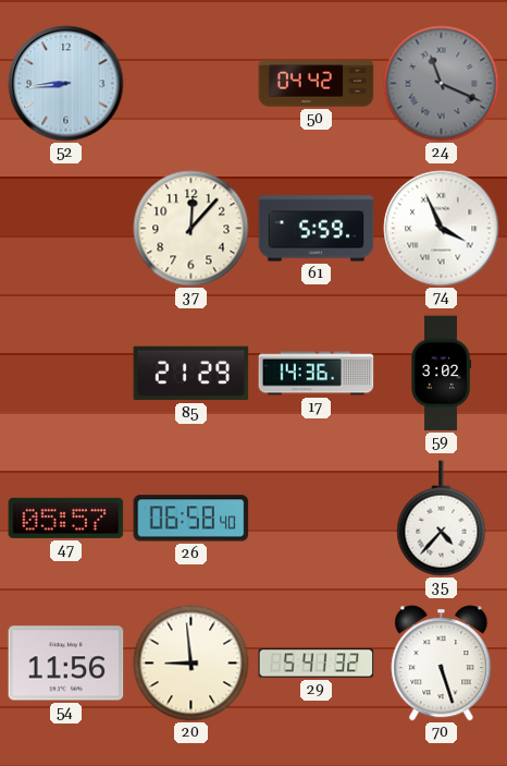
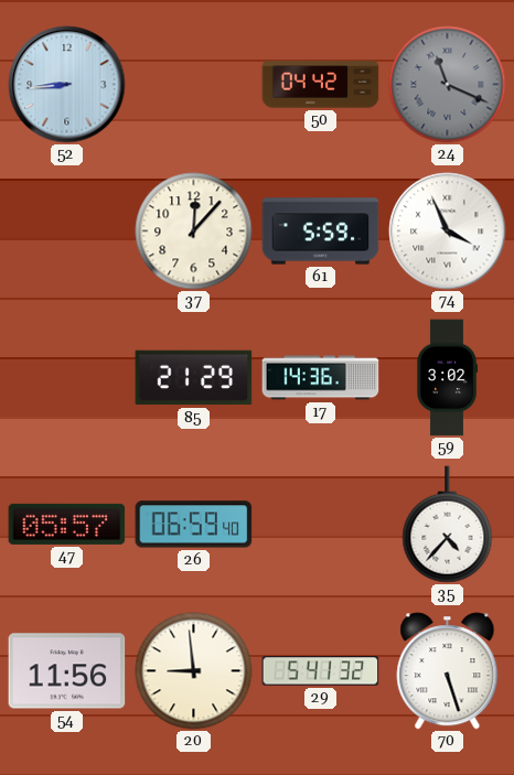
26: 06:58 -> 06:59
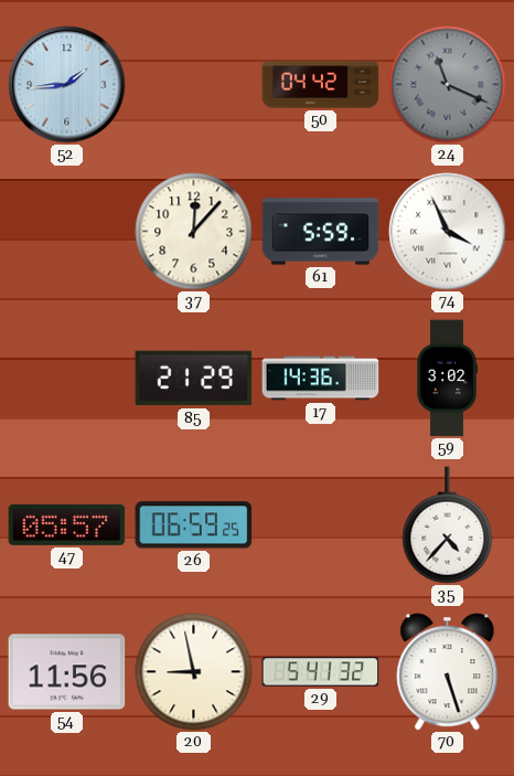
52: 8:44 -> 1:44
26: 06:59:40 -> 06:59:25
20: 8:59 -> 8:58
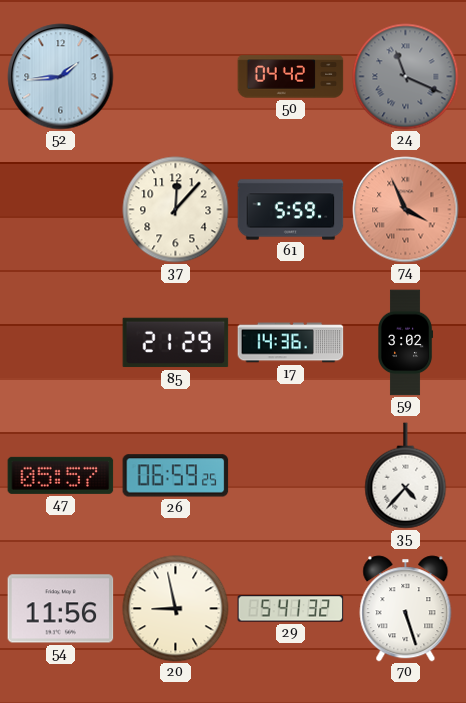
74 dial: white -> salmon
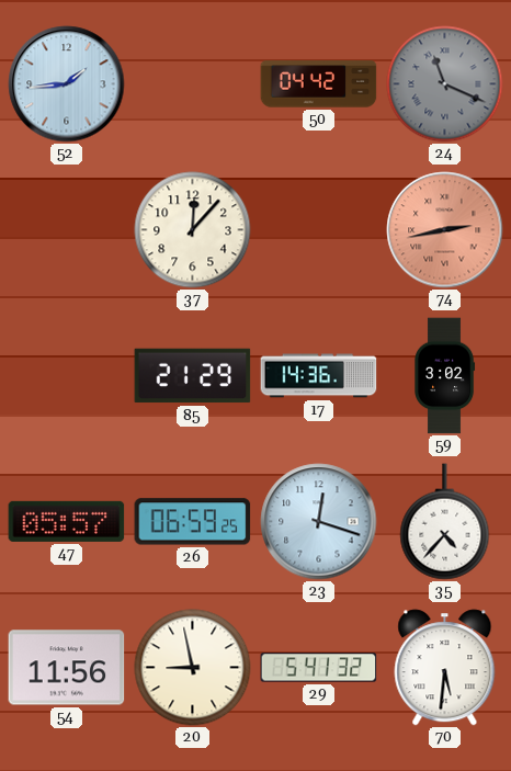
61: 5:59 -> none
74: 3:56 -> 2:43
23: none -> 12:18
70: 5:27 -> 5:31
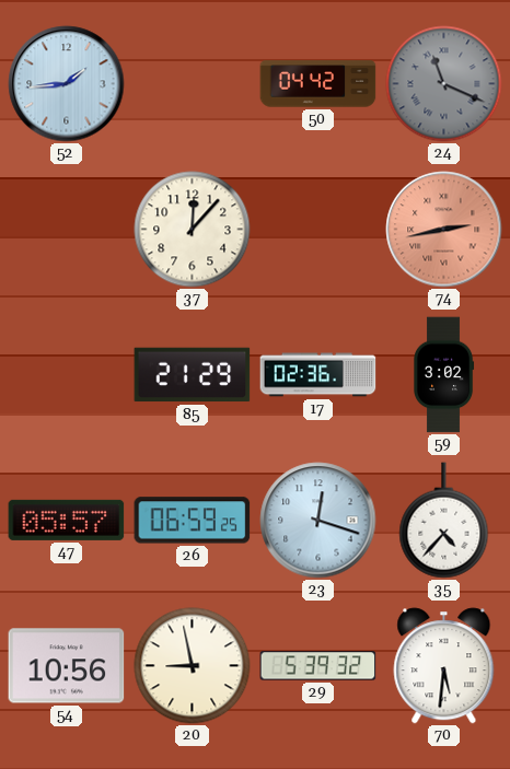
17: 14:36 -> 02:36
54: 11:56 -> 10:56
29: 5:41 -> 5:39
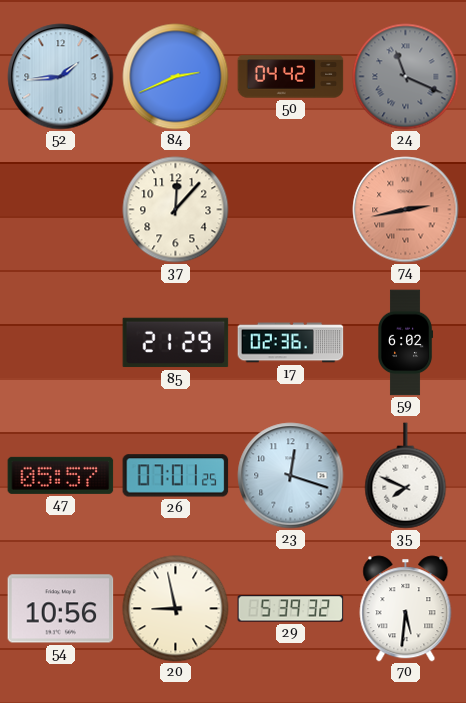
84: none -> 2:41
59: 3:02 -> 6:02
26: 06:59 -> 07:01
35: 4:37 -> 7:49
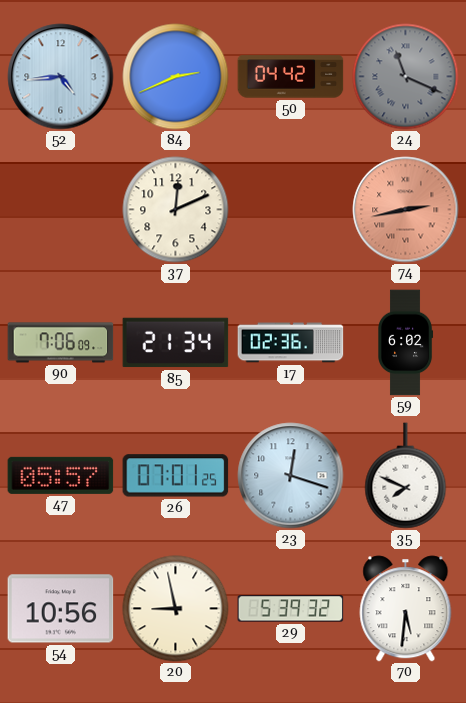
52: 1:44 -> 4:44
37: 12:07 -> 12:11
90: none -> 7:06
85: 21:29 -> 21:34
